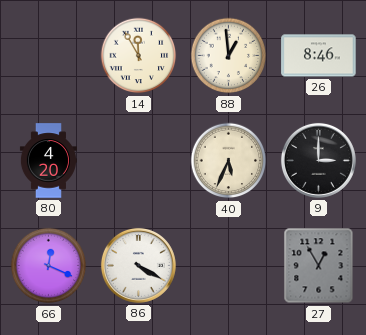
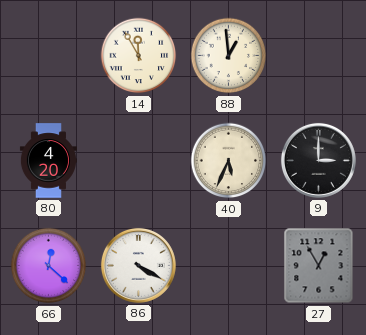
26: 8:46 -> none
66: 12:19 -> 12:22
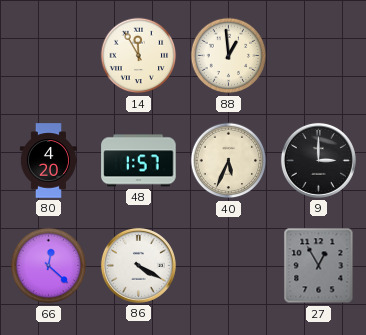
48: none -> 1:57
